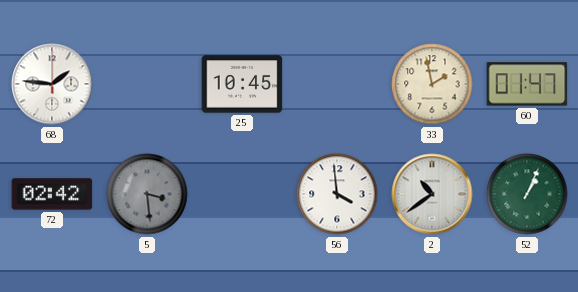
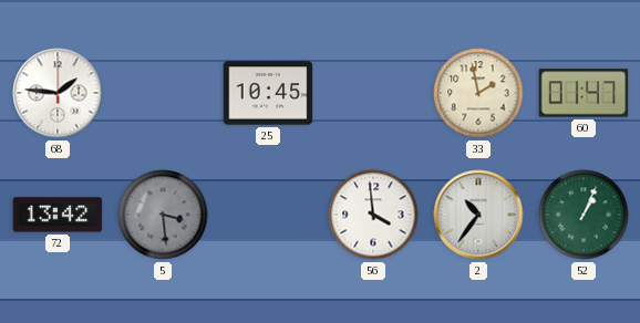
72: 02:42 -> 13:42
2: 10:39 -> 10:36
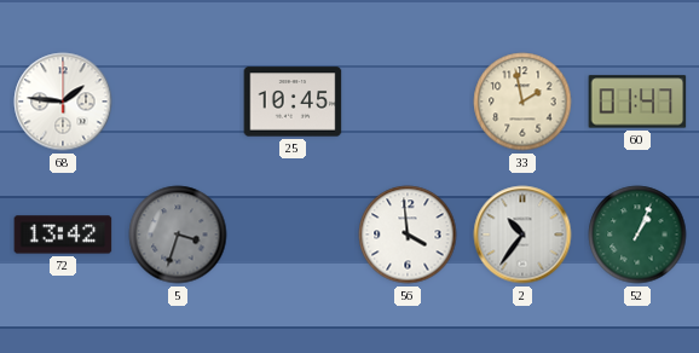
5: 3:29 -> 3:33
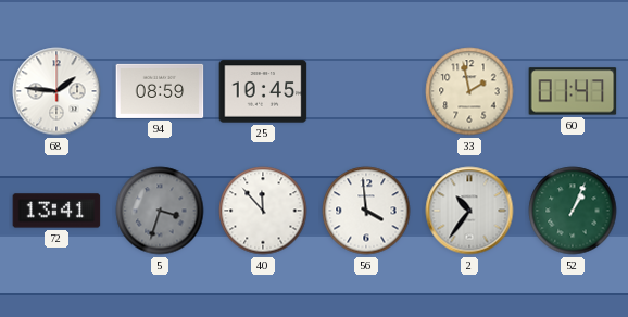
94: none -> 08:59
72: 13:42 -> 13:41
40: none -> 11:53
